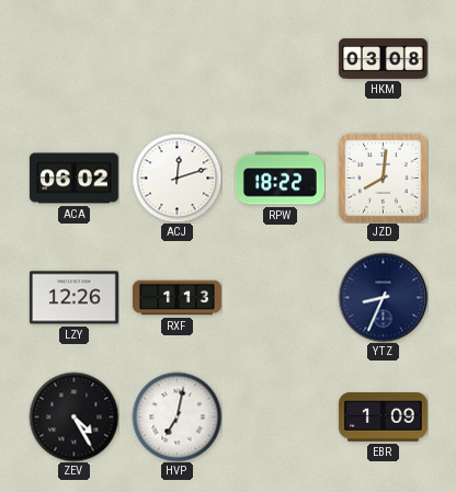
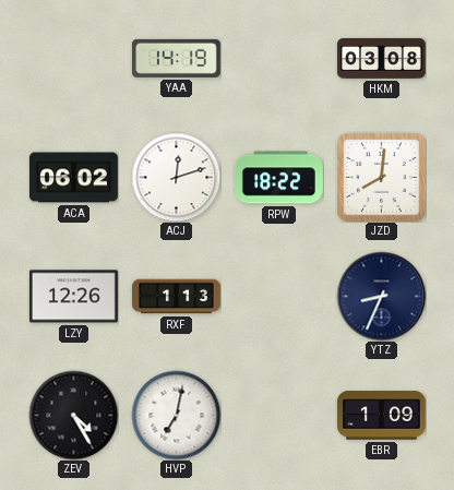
YAA: none -> 14:19
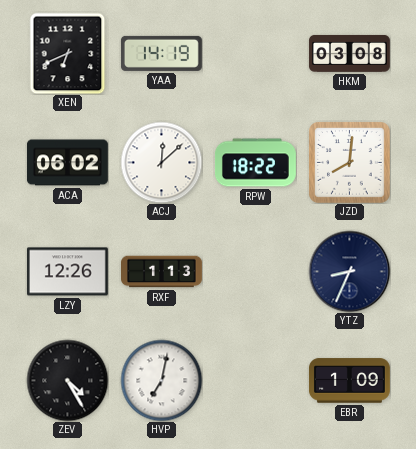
XEN: none -> 6:41
ACJ: 12:12 -> 12:08
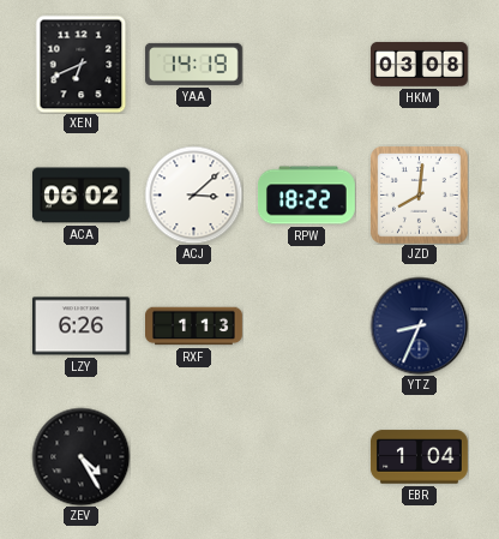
ACJ: 12:08 -> 3:08
LZY: 12:26 -> 6:26
HVP: 7:02 -> none
EBR: 1:09 -> 1:04
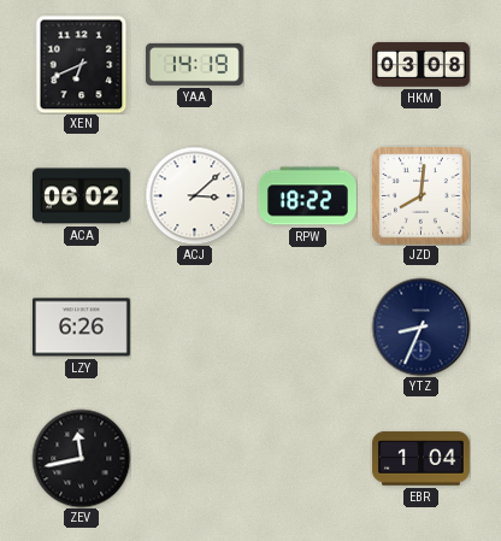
RXF: 1:13 -> none
ZEV: 4:25 -> 11:43
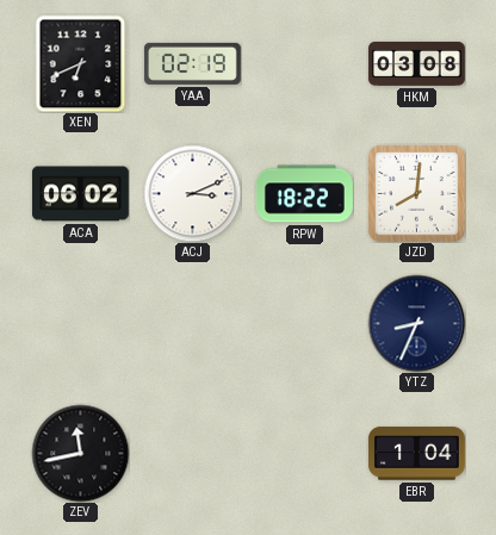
YAA: 14:19 -> 02:19
ACJ: 3:08 -> 3:11
LZY: 6:26 -> none
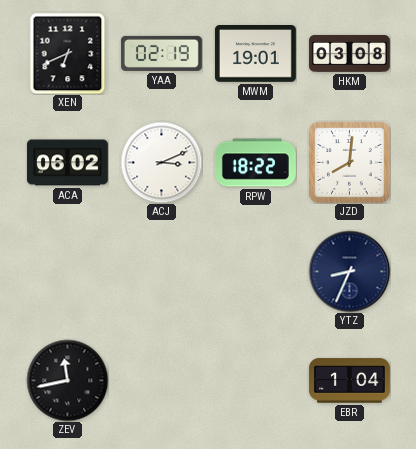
MWM: none -> 19:01
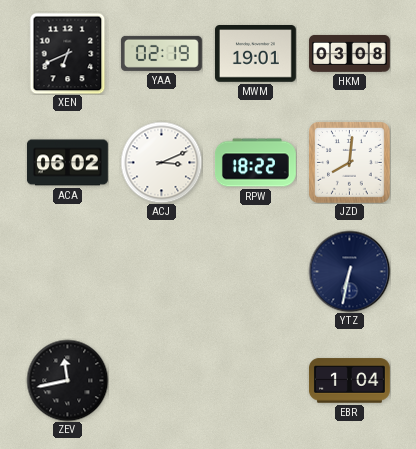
YTZ: 8:34 -> 6:32
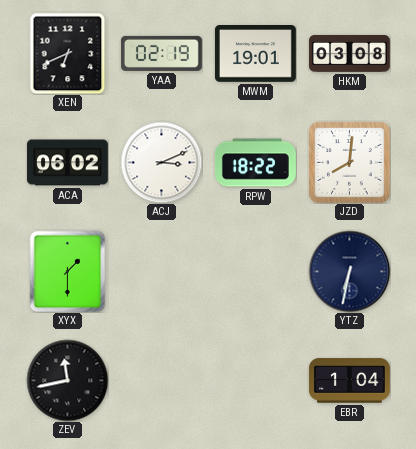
XYX: none -> 1:30
